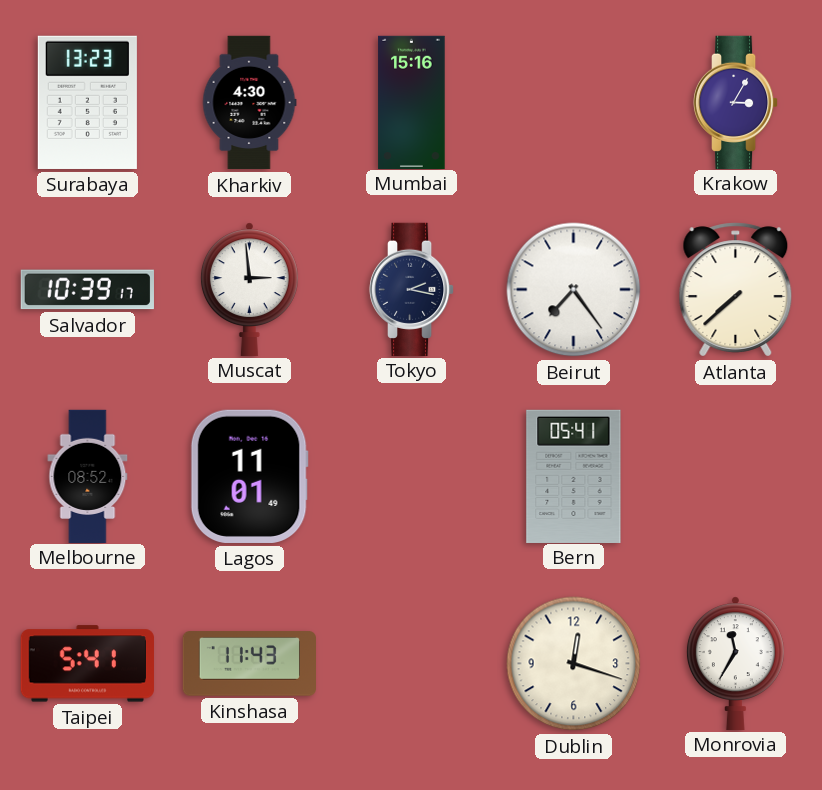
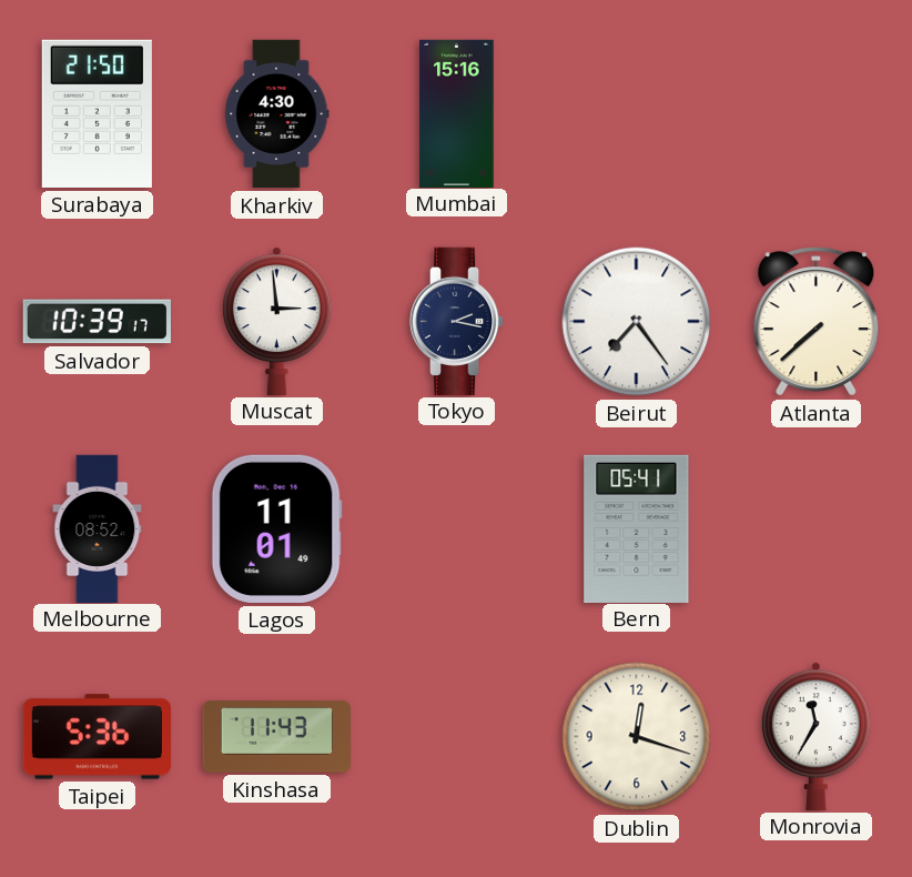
Surabaya: 13:23 -> 21:50
Krakow: 3:05 -> none
Taipei: 5:41 -> 5:36
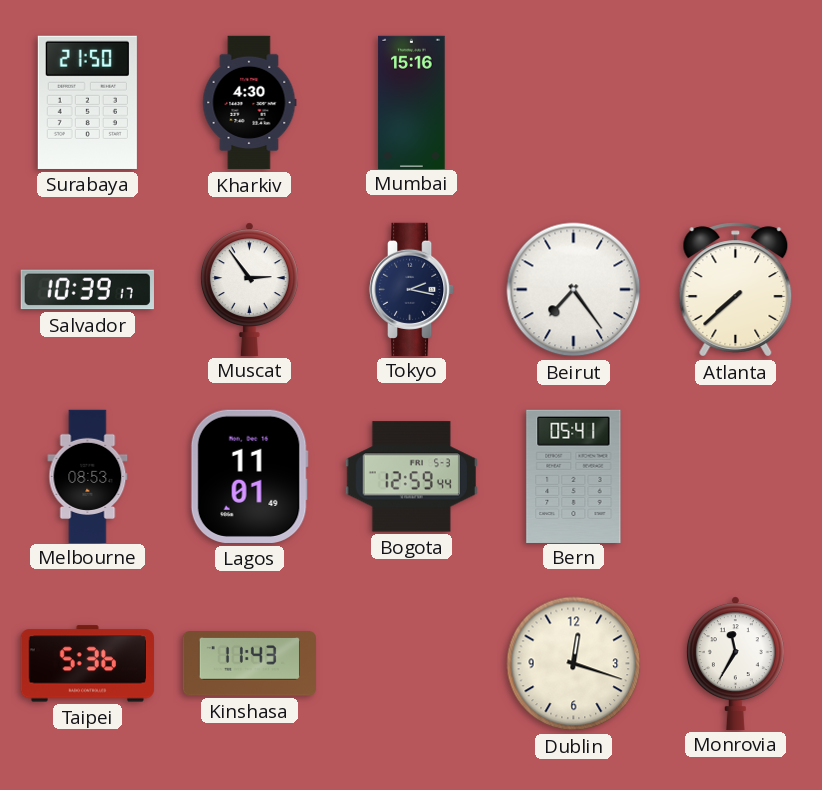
Muscat: 2:59 -> 2:54
Melbourne: 08:52 -> 08:53
Bogota: none -> 12:59
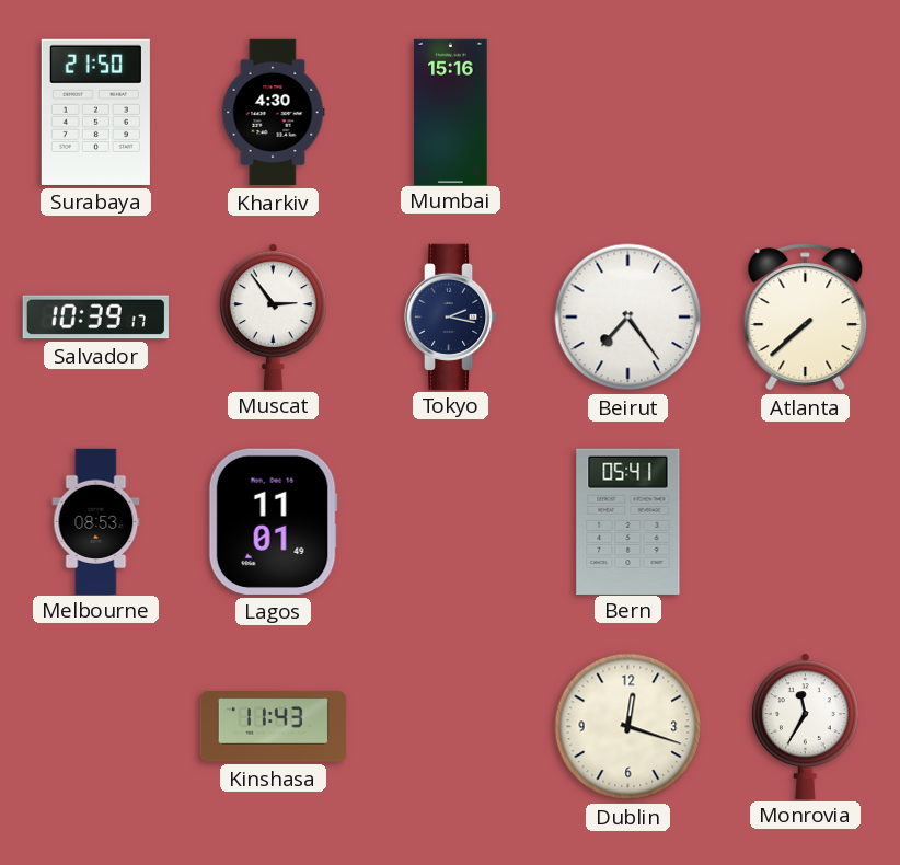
Bogota: 12:59 -> none
Taipei: 5:36 -> none
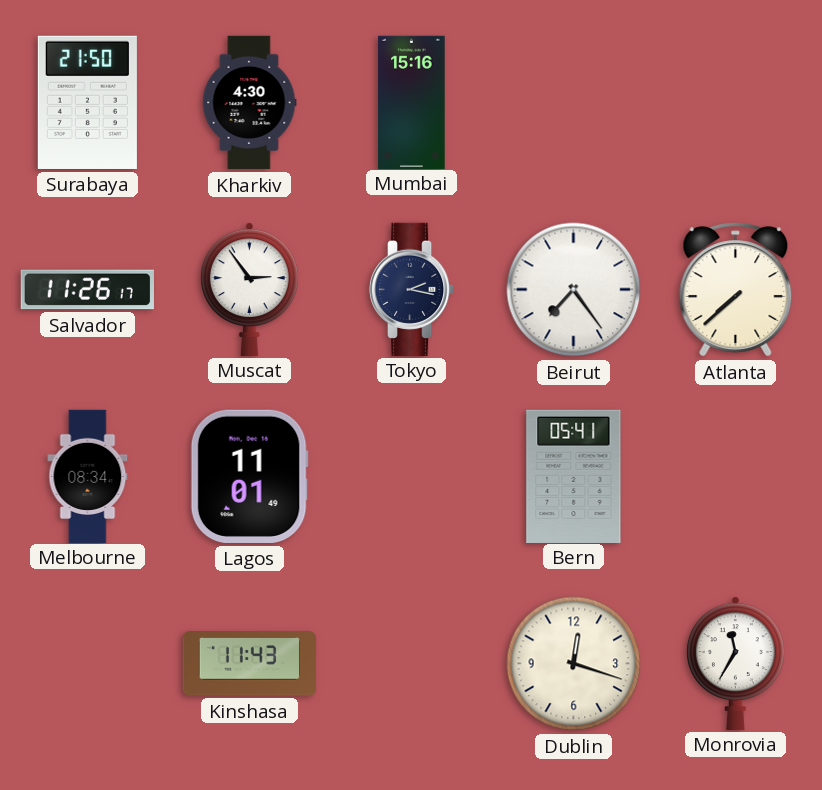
Salvador: 10:39 -> 11:26
Melbourne: 08:53 -> 08:34
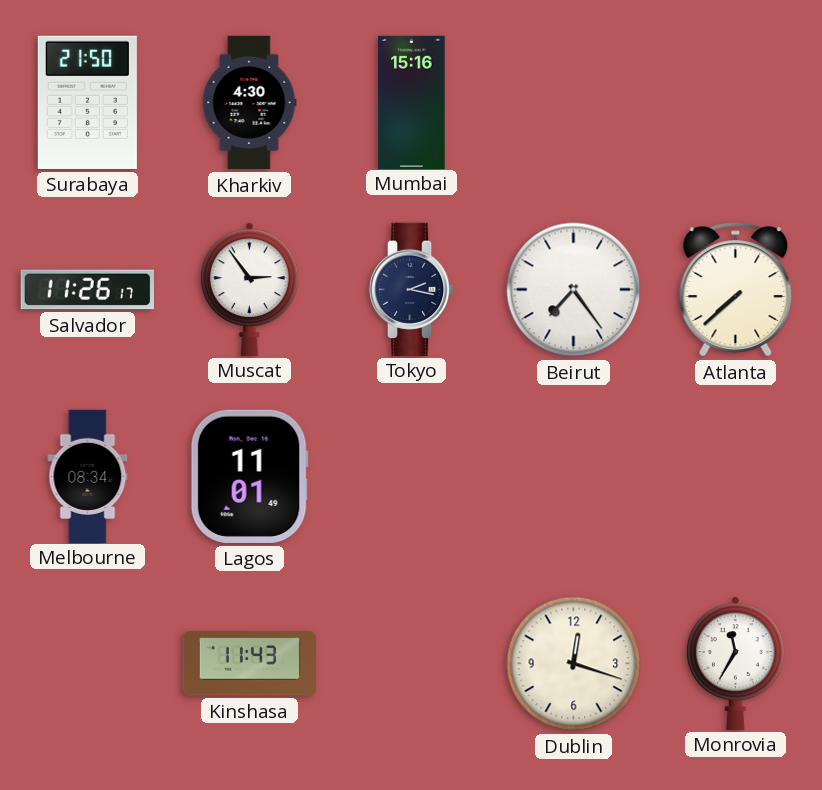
Bern: 05:41 -> none
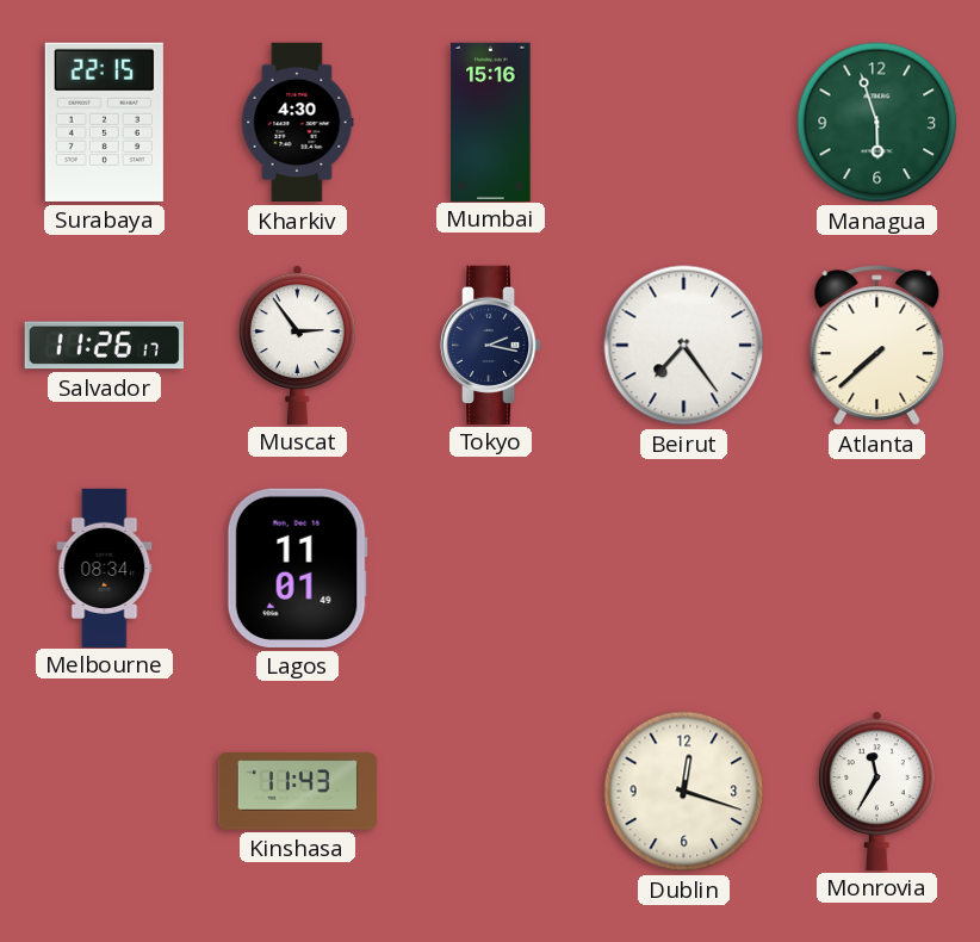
Surabaya: 21:50 -> 22:15
Managua: none -> 5:57
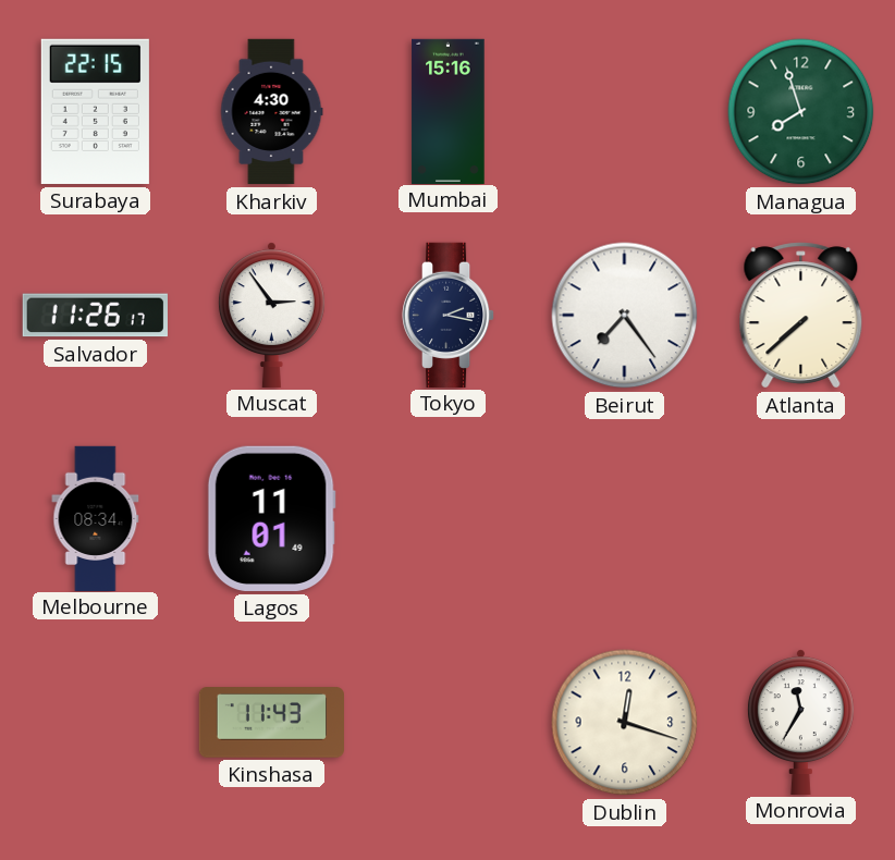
Managua: 5:57 -> 7:57
